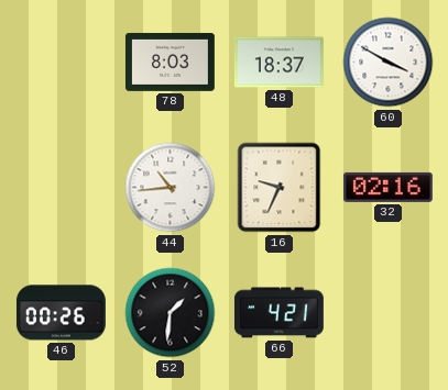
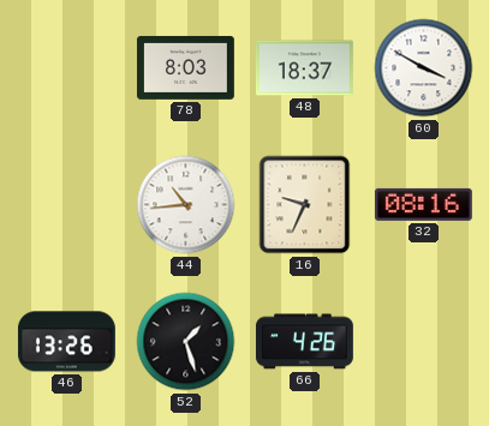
32: 02:16 -> 08:16
46: 00:26 -> 13:26
52: 1:31 -> 1:27
66: 4:21 -> 4:26
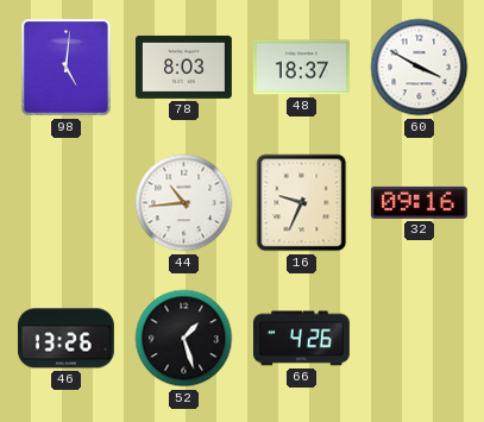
98: none -> 5:01
32: 08:16 -> 09:16
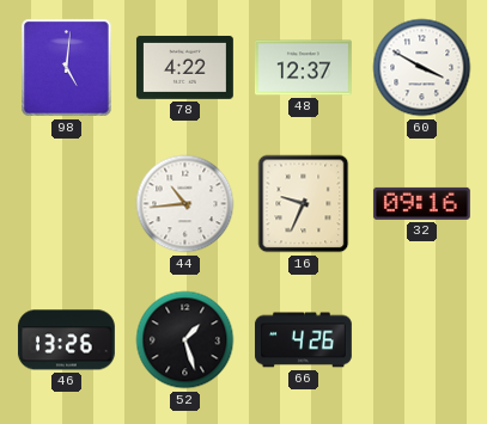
78: 8:03 -> 4:22
48: 18:37 -> 12:37
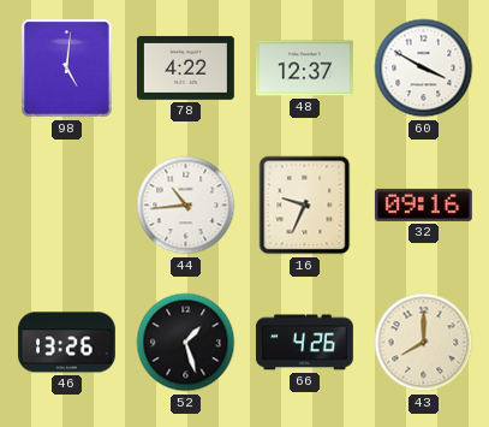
43: none -> 8:00
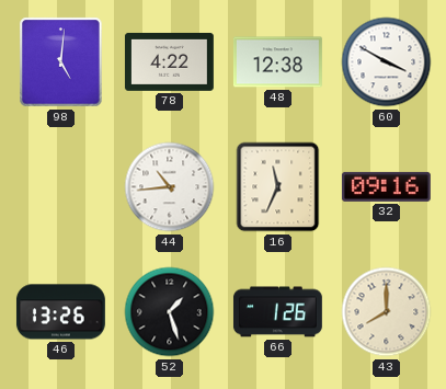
48: 12:37 -> 12:38
16: 9:34 -> 11:34
66: 4:26 -> 1:26
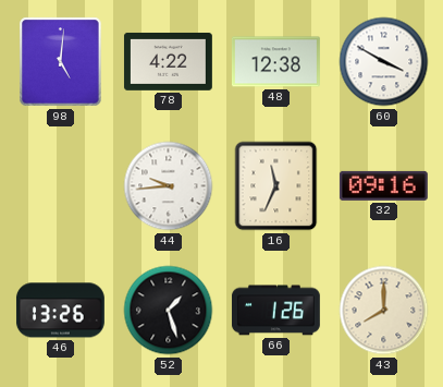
44: 10:44 -> 9:44
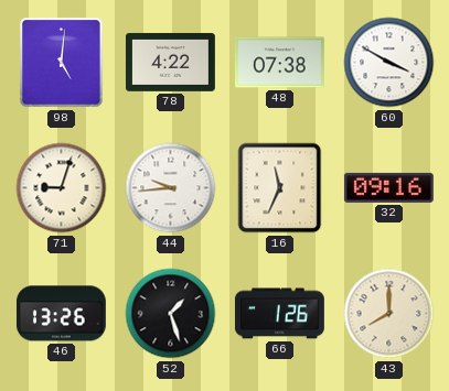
48: 12:38 -> 07:38
71: none -> 9:03
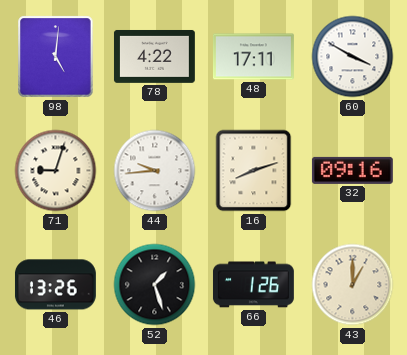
48: 07:38 -> 17:11
16: 11:34 -> 8:12
43: 8:00 -> 1:00
